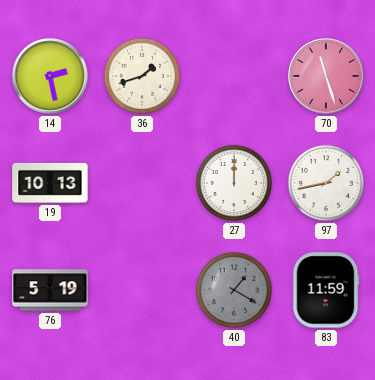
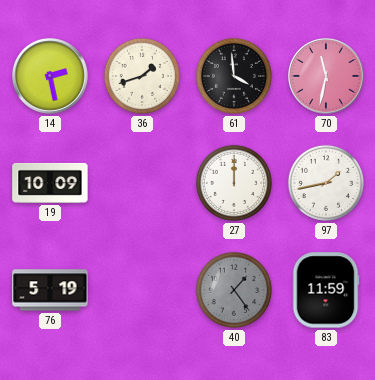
61: none -> 3:59
70: 11:27 -> 11:32
19: 10:13 -> 10:09
40: 1:20 -> 1:24
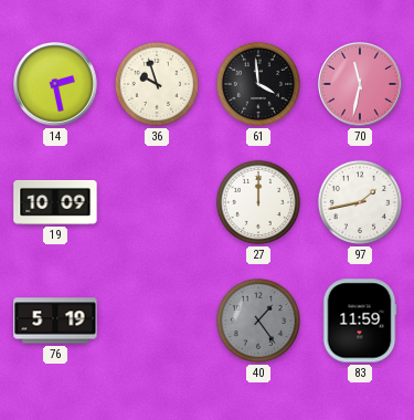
36: 1:42 -> 9:57
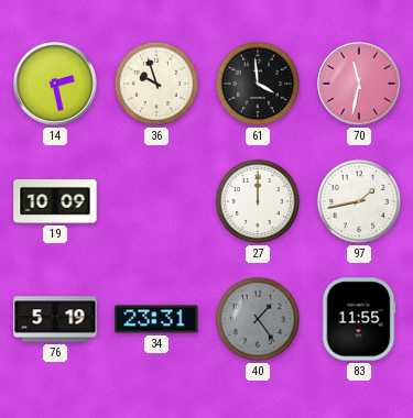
34: none -> 23:31
83: 11:59 -> 11:55
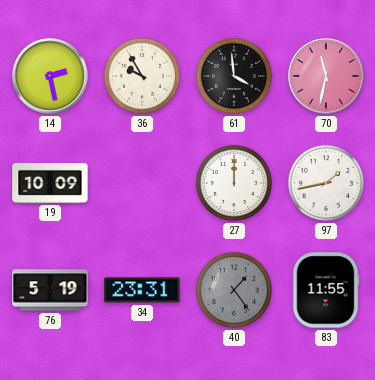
36: 9:57 -> 9:55
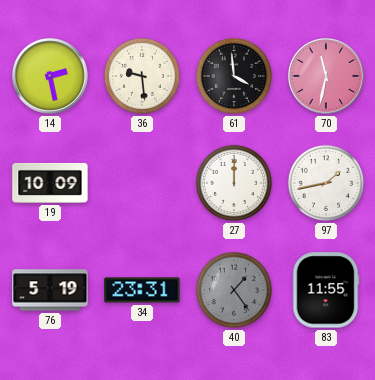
36: 9:55 -> 9:29
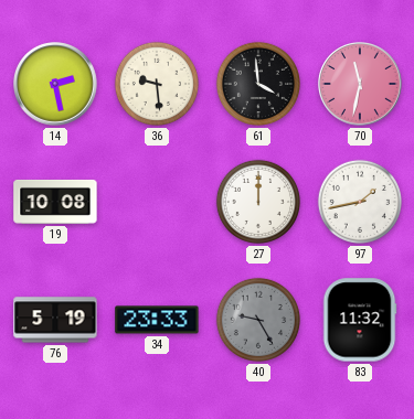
19: 10:09 -> 10:08
34: 23:31 -> 23:33
40: 1:24 -> 9:25
83: 11:55 -> 11:32
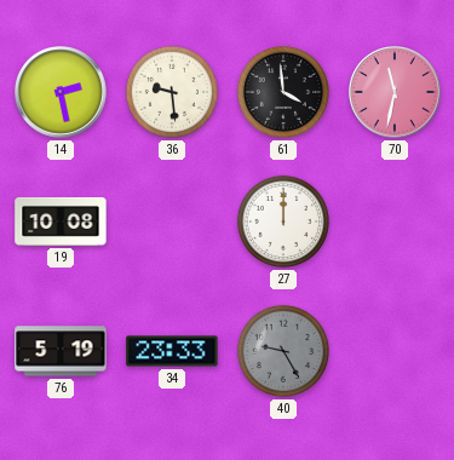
97: 1:43 -> none
83: 11:32 -> none
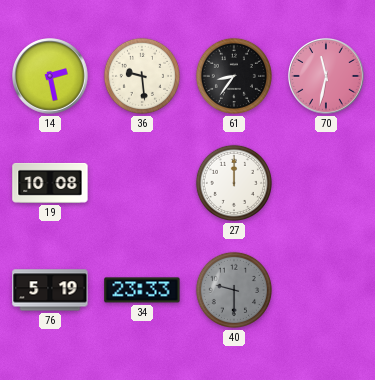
61: 3:59 -> 8:36
40: 9:25 -> 9:30
